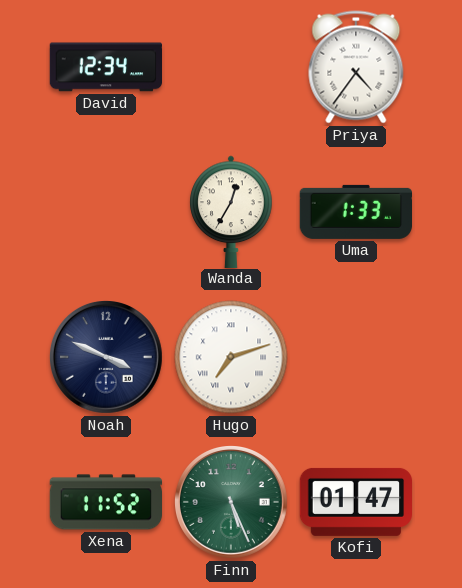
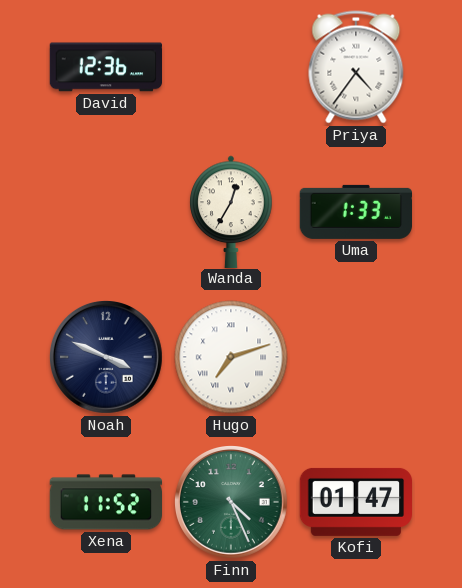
David: 12:34 -> 12:36
Finn: 5:26 -> 4:26
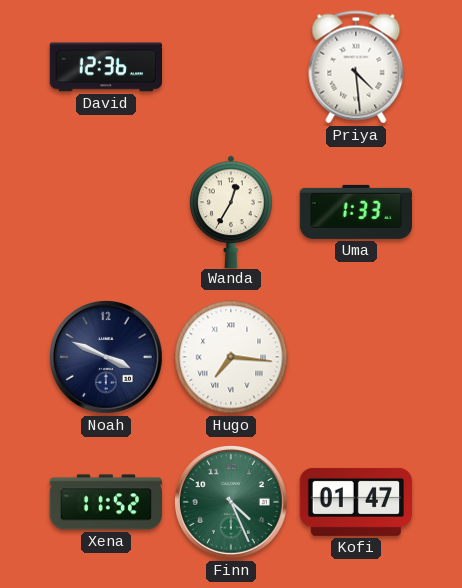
Priya: 4:36 -> 4:29
Hugo: 7:12 -> 7:16
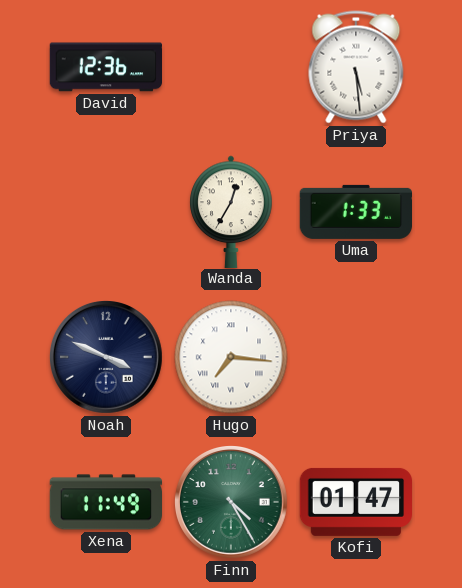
Priya: 4:29 -> 5:29
Xena: 11:52 -> 11:49
Finn: 4:26 -> 4:25
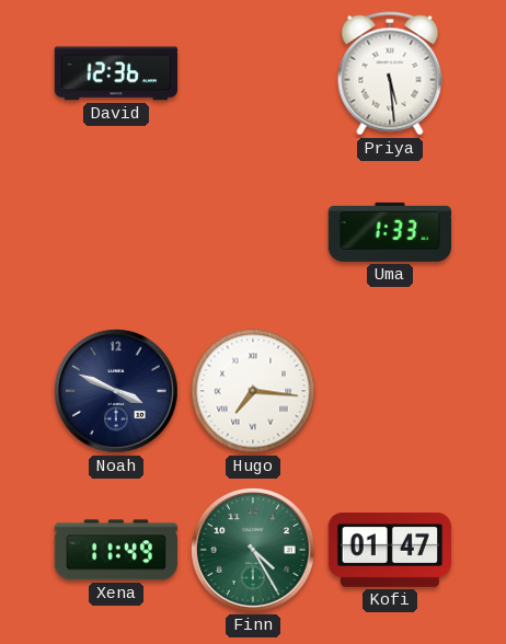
Wanda: 12:35 -> none
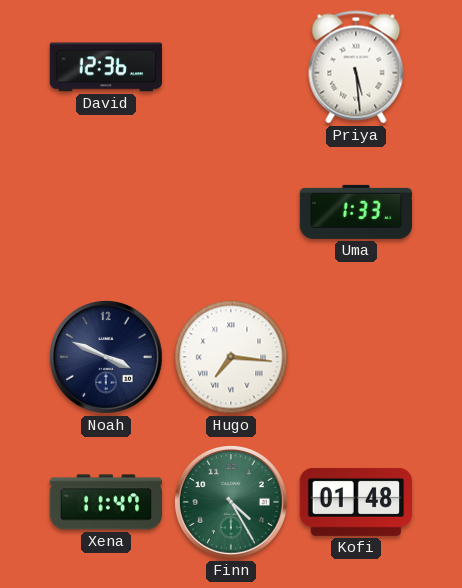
Xena: 11:49 -> 11:47
Kofi: 01:47 -> 01:48
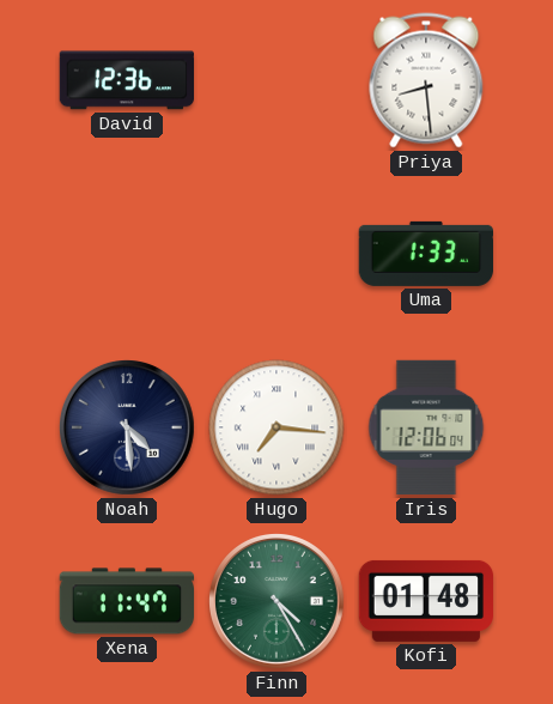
Priya: 5:29 -> 8:29
Noah: 3:49 -> 4:29
Iris: none -> 12:06
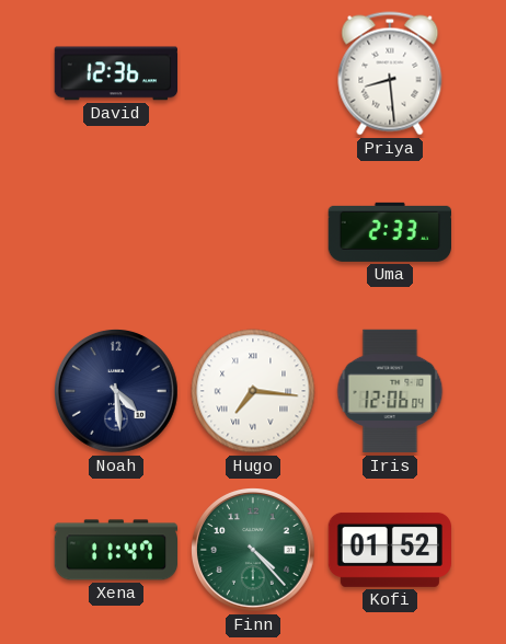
Uma: 1:33 -> 2:33
Finn: 4:25 -> 4:23
Kofi: 01:48 -> 01:52
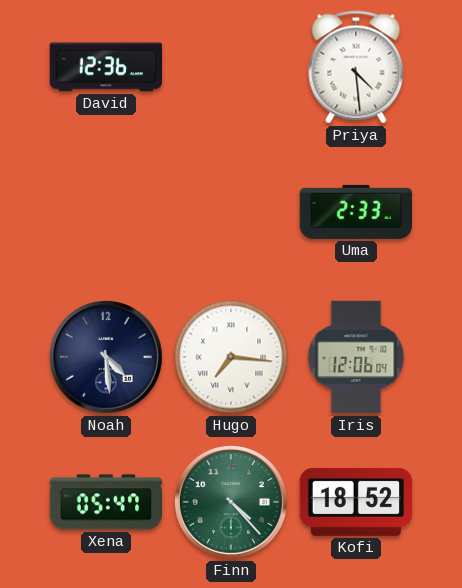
Priya: 8:29 -> 4:29
Xena: 11:47 -> 05:47
Kofi: 01:52 -> 18:52
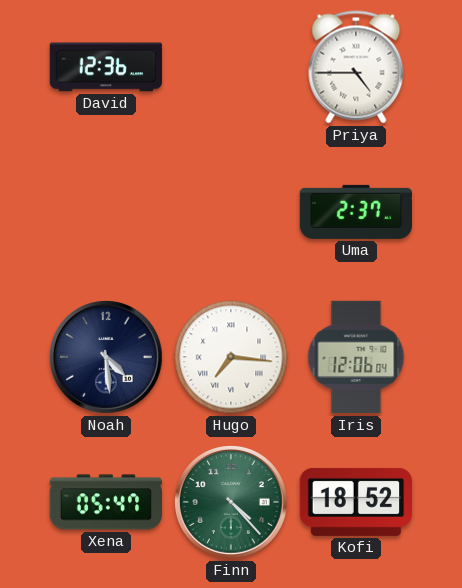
Priya: 4:29 -> 4:45
Uma: 2:33 -> 2:37
